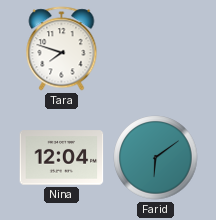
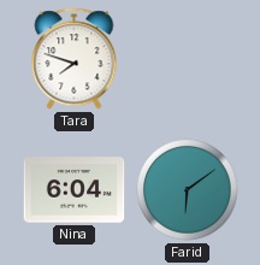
Nina: 12:04 -> 6:04
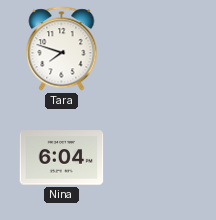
Farid: 6:09 -> none
